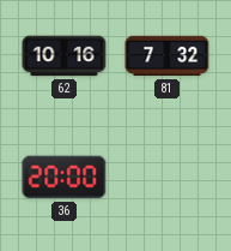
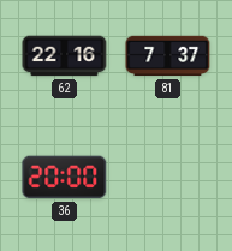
62: 10:16 -> 22:16
81: 7:32 -> 7:37
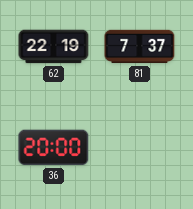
62: 22:16 -> 22:19
